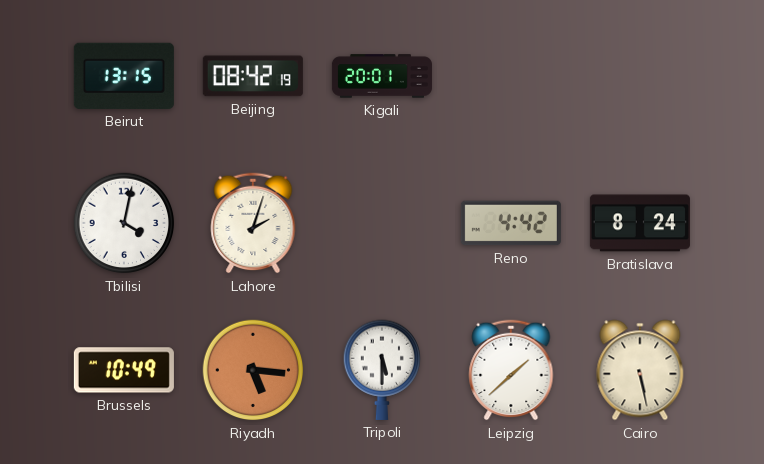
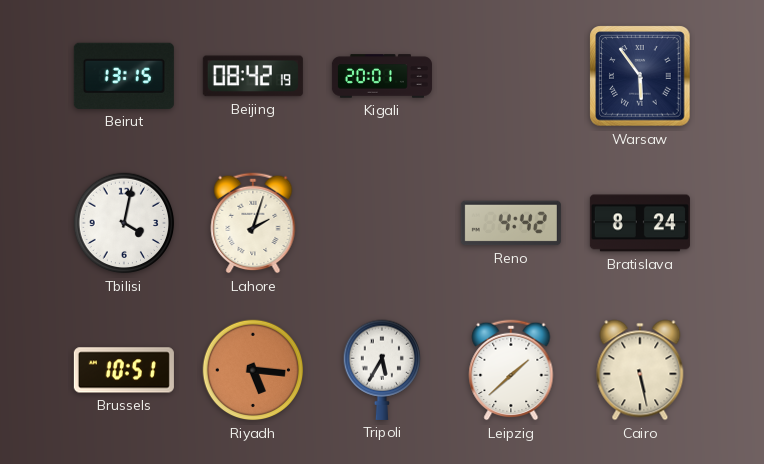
Warsaw: none -> 5:54
Brussels: 10:49 -> 10:51
Tripoli: 5:30 -> 5:35
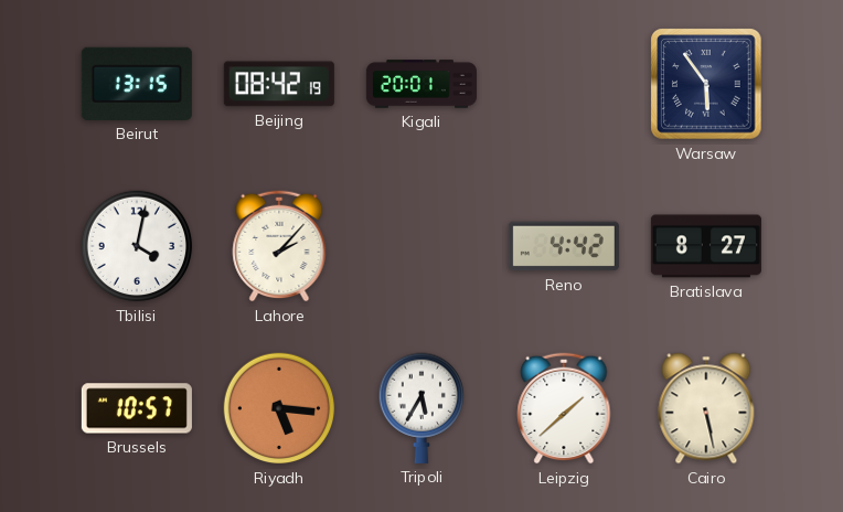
Lahore: 2:03 -> 2:07
Bratislava: 8:24 -> 8:27
Brussels: 10:51 -> 10:57
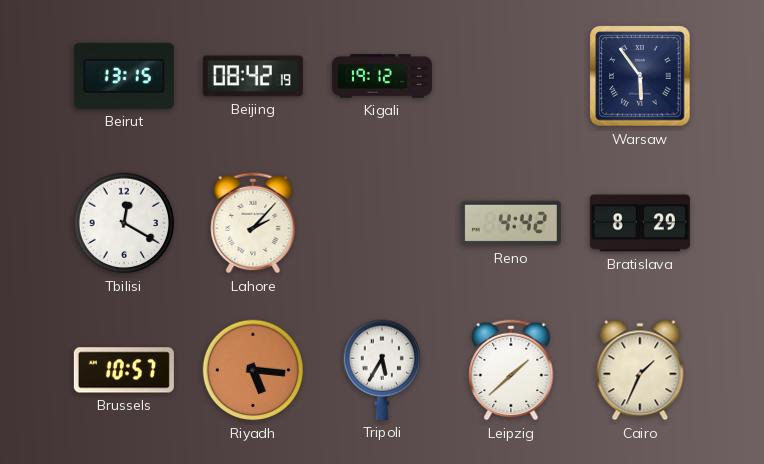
Kigali: 20:01 -> 19:12
Tbilisi: 4:02 -> 12:20
Bratislava: 8:27 -> 8:29
Cairo: 5:28 -> 1:34
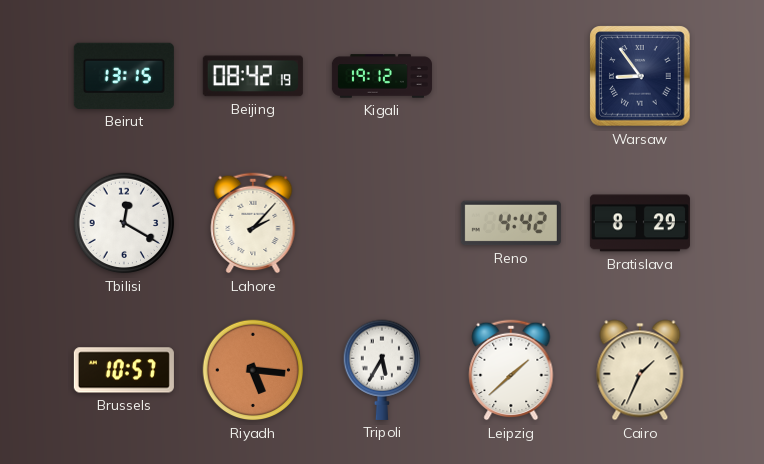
Warsaw: 5:54 -> 8:54
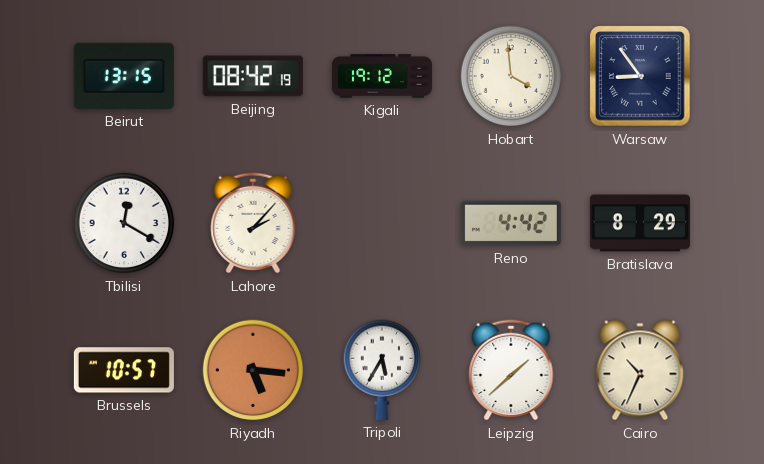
Hobart: none -> 3:59
Cairo: 1:34 -> 10:34
